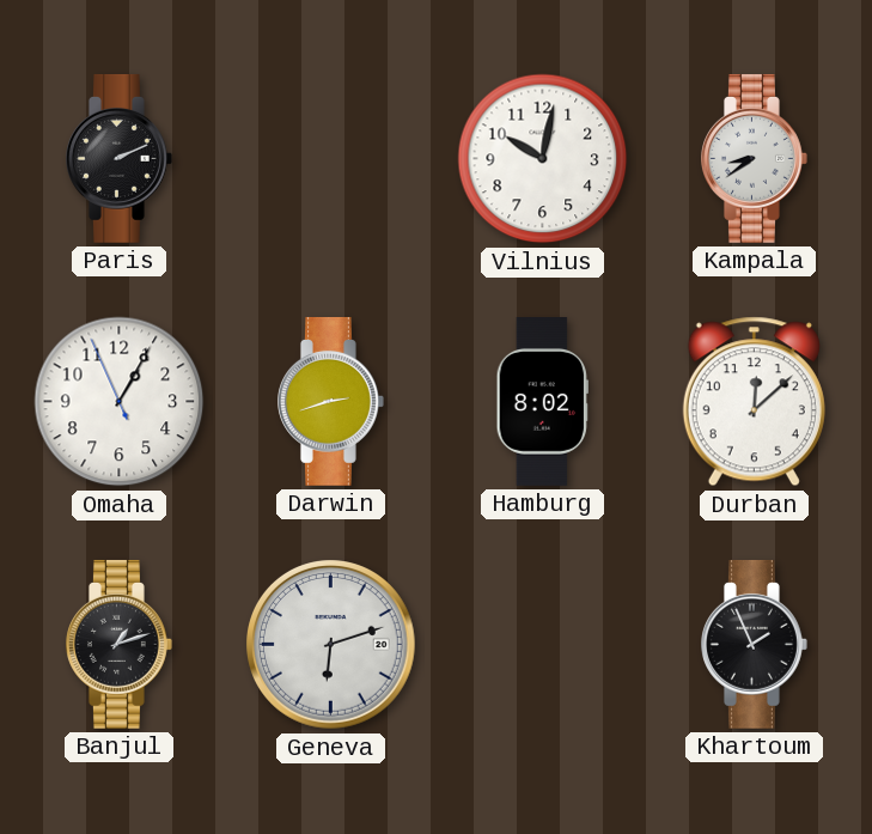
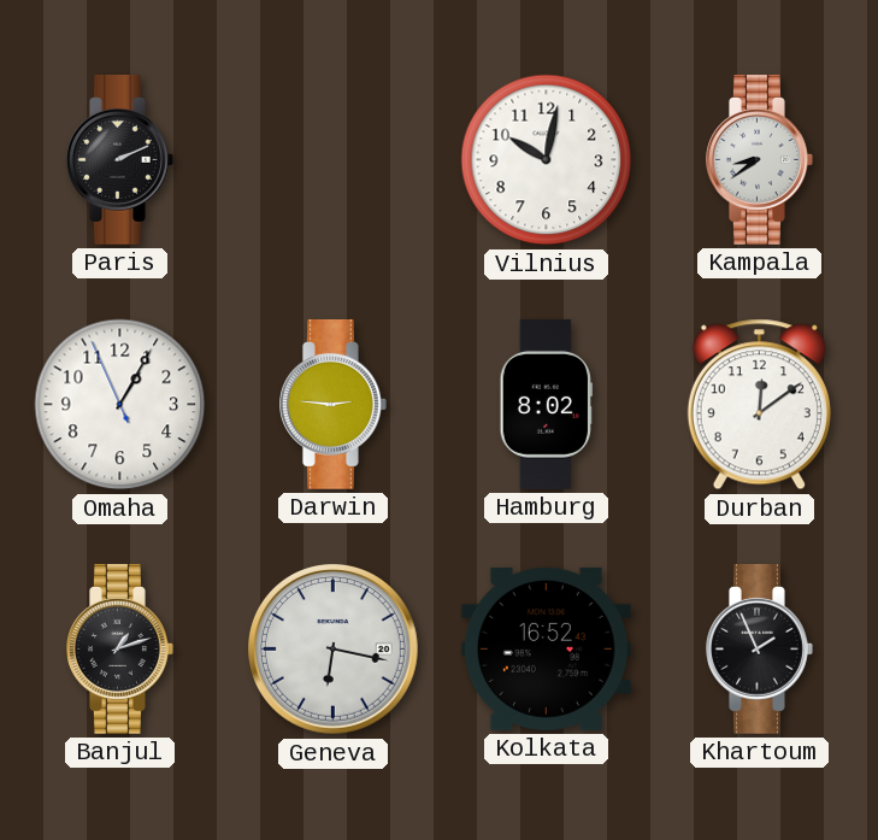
Darwin: 2:42 -> 2:46
Durban: 12:08 -> 12:09
Geneva: 6:12 -> 6:17
Kolkata: none -> 16:52
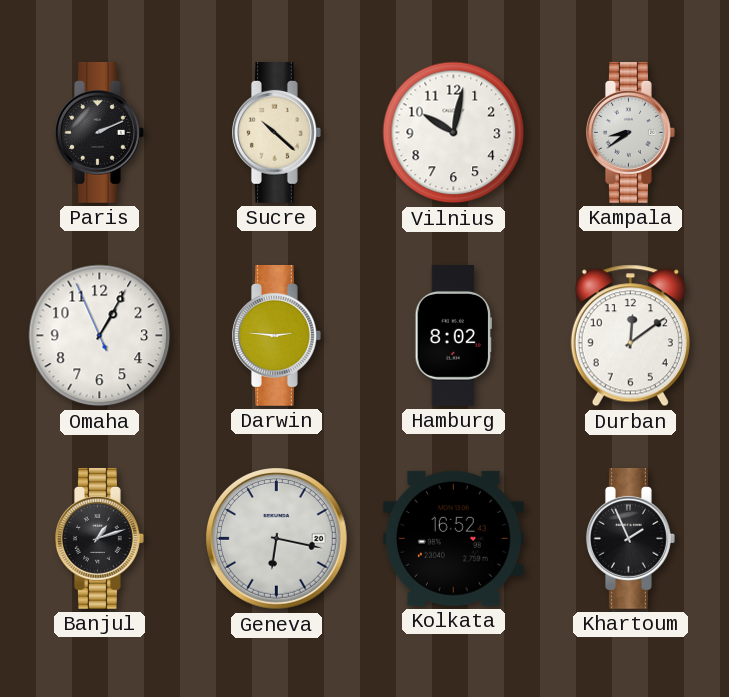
Sucre: none -> 10:22
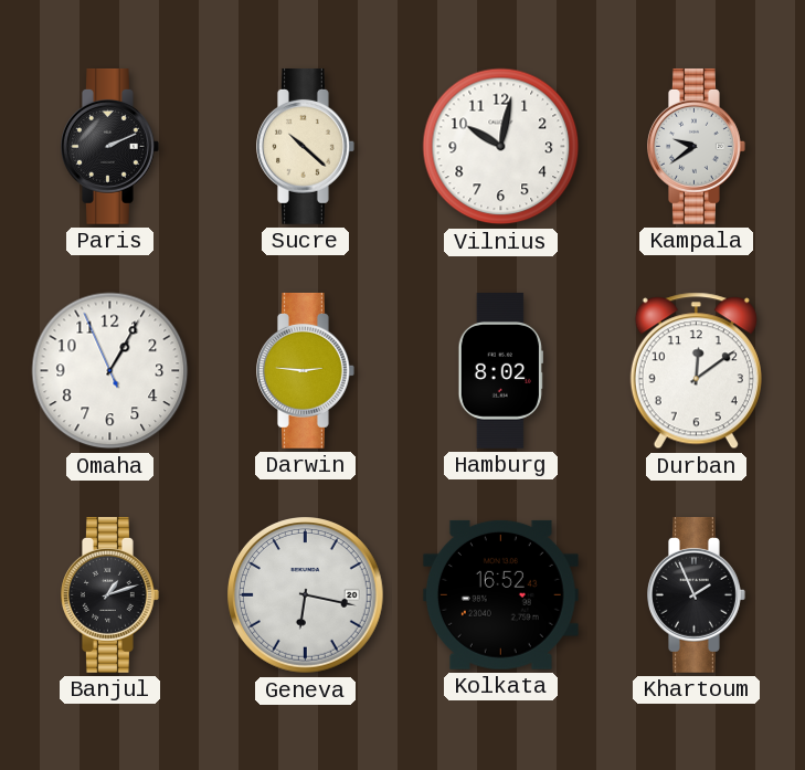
Kampala: 8:39 -> 9:39
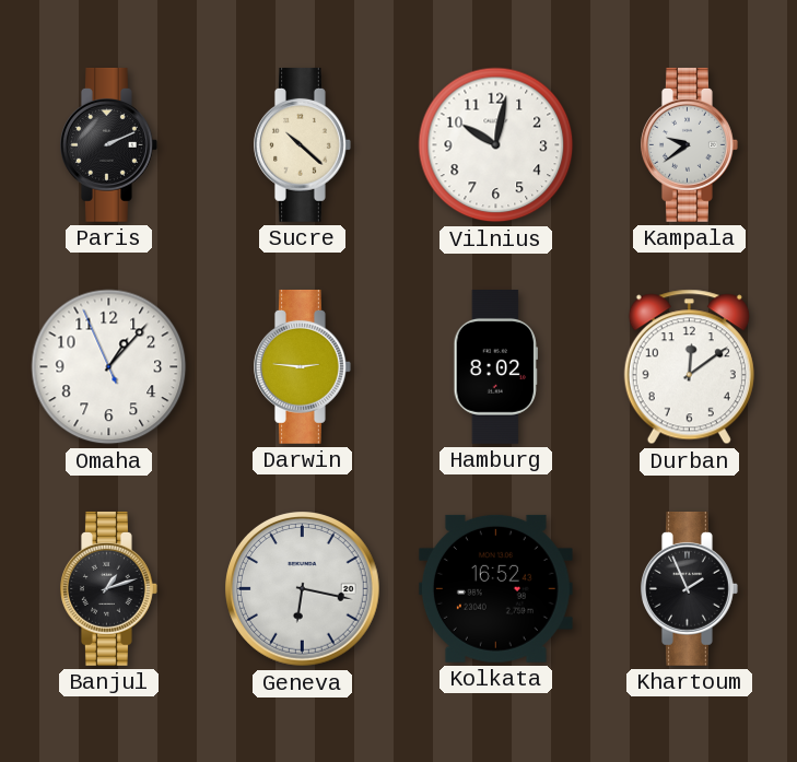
Omaha: 1:04 -> 1:06
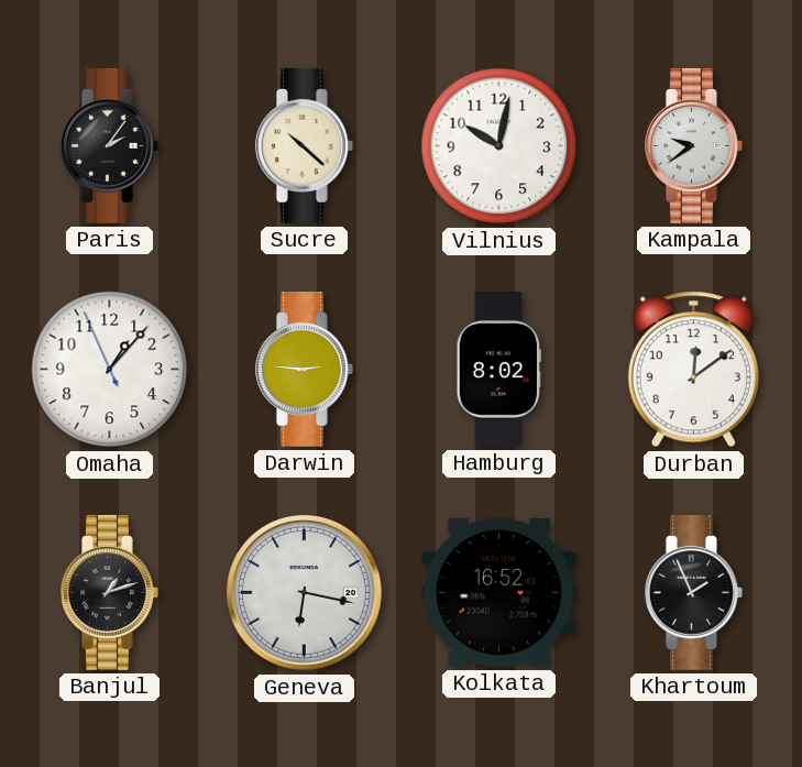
Paris: 2:11 -> 2:06
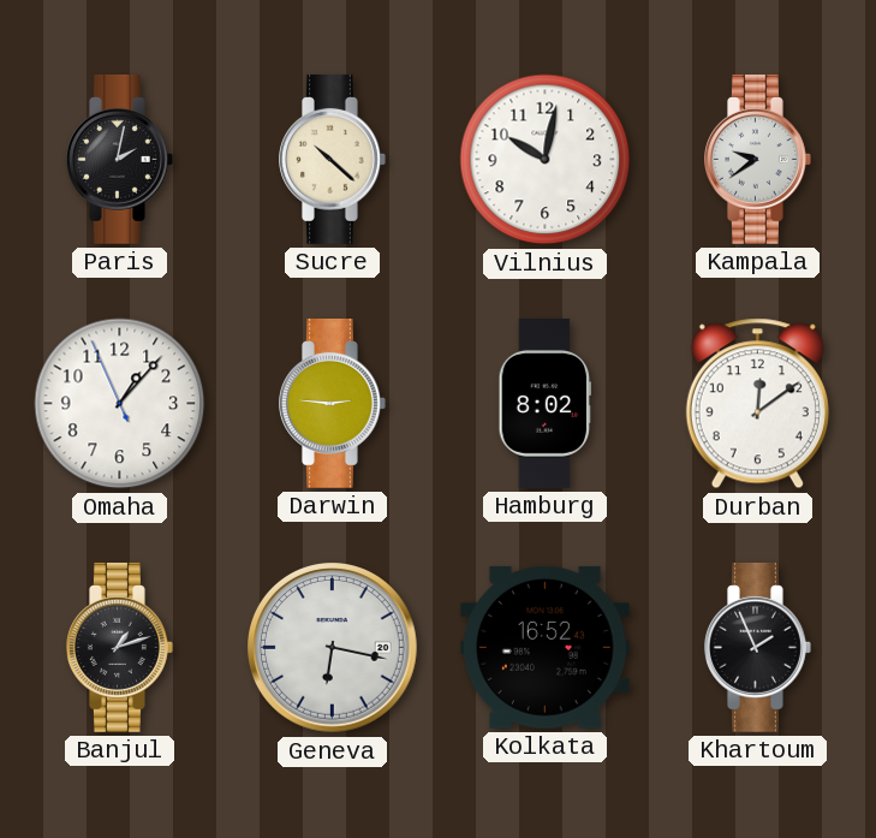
Paris: 2:06 -> 2:02
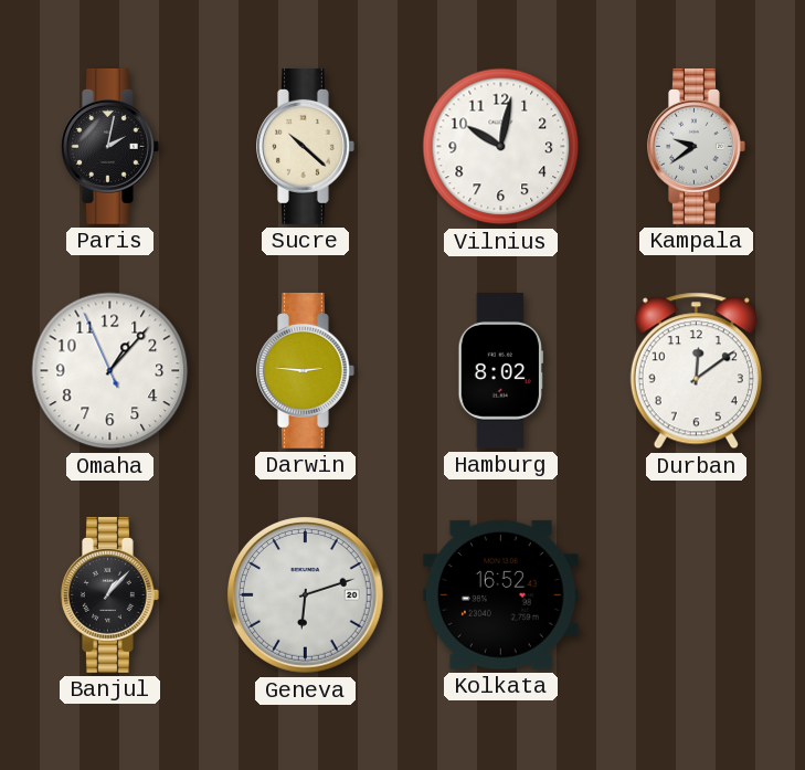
Banjul: 1:12 -> 1:07
Geneva: 6:17 -> 6:12
Khartoum: 1:56 -> none
